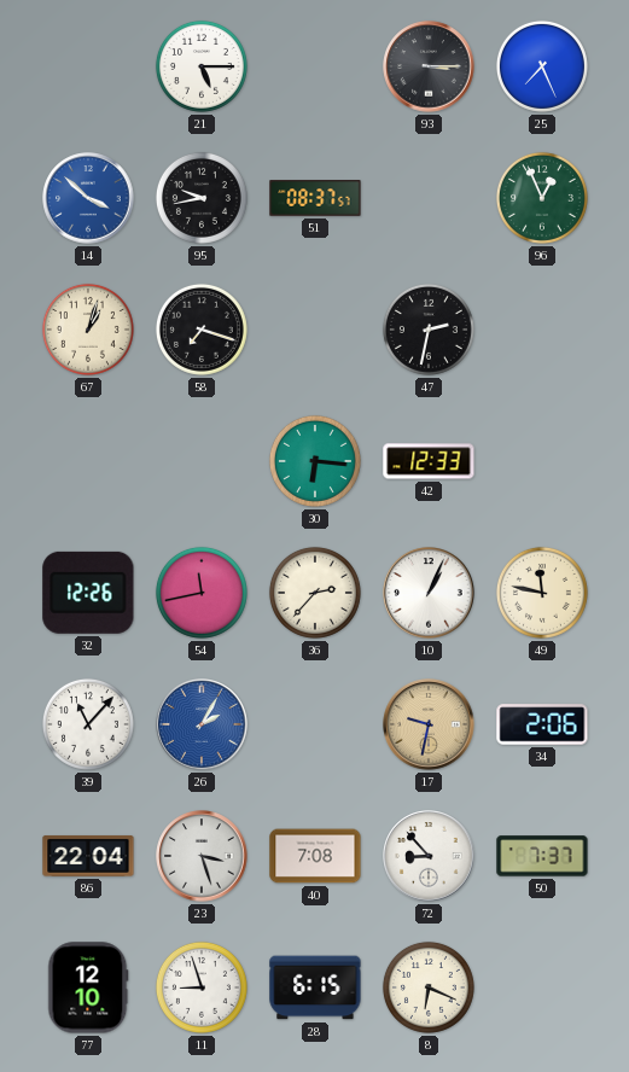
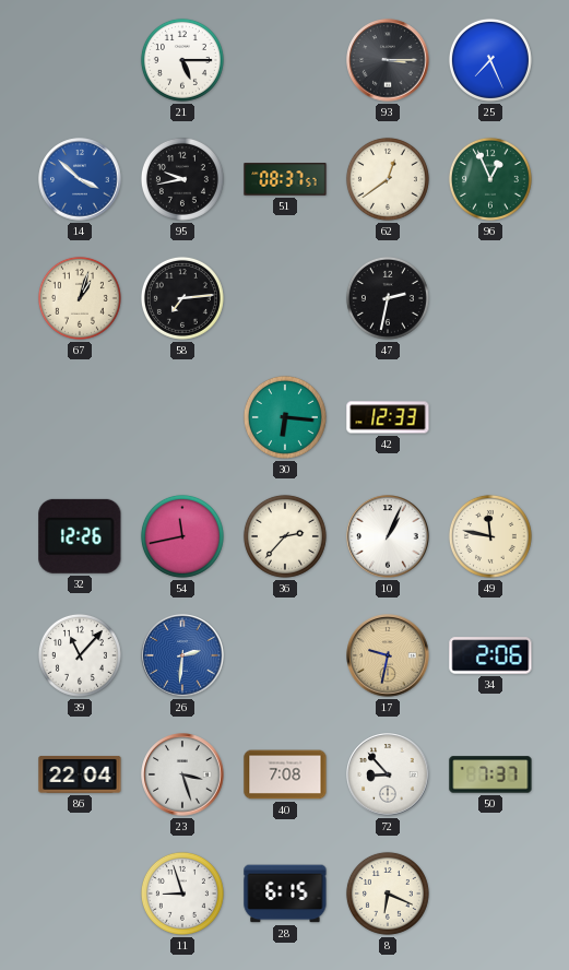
62: none -> 12:39
58: 7:18 -> 7:14
26: 2:05 -> 2:31
77: 12:10 -> none
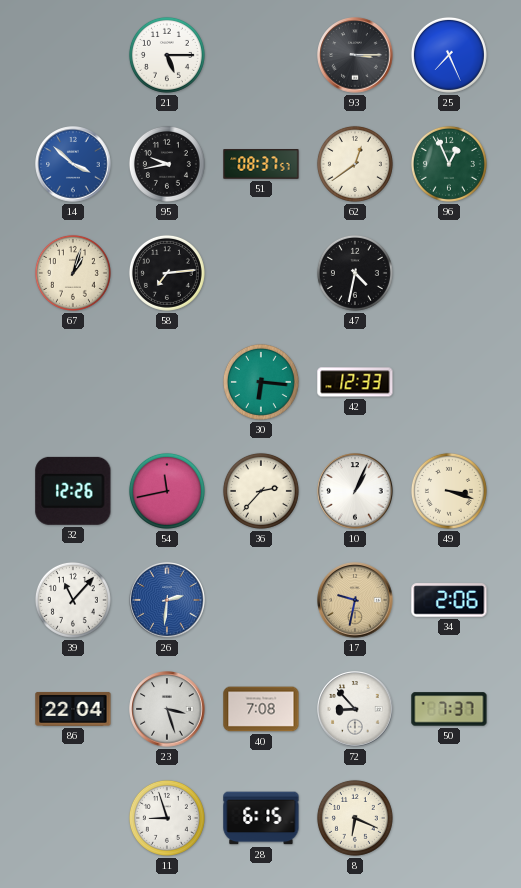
47: 2:32 -> 4:32
49: 11:47 -> 3:18
